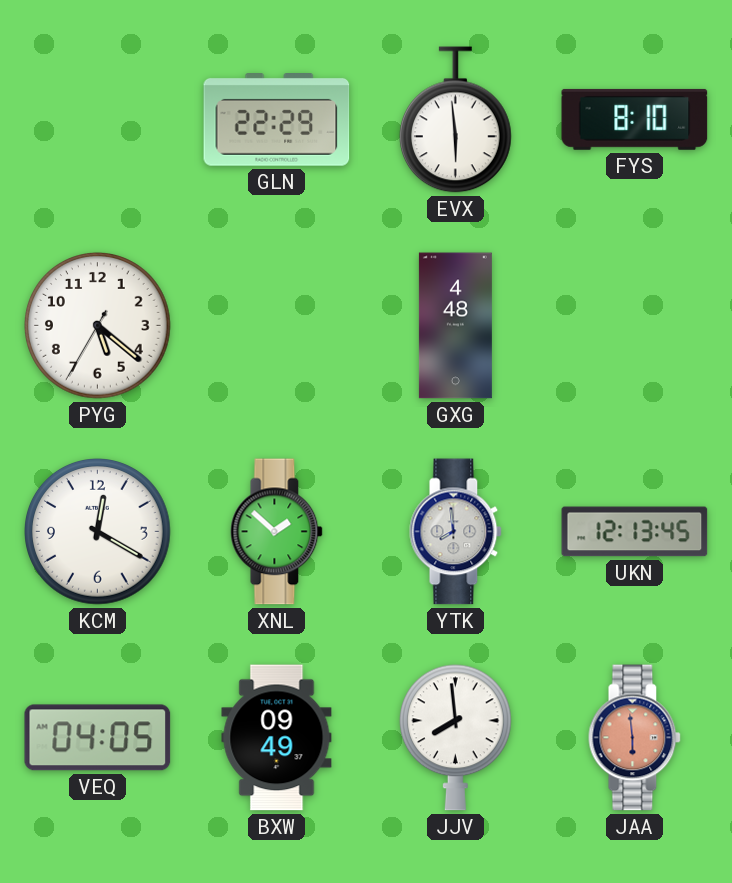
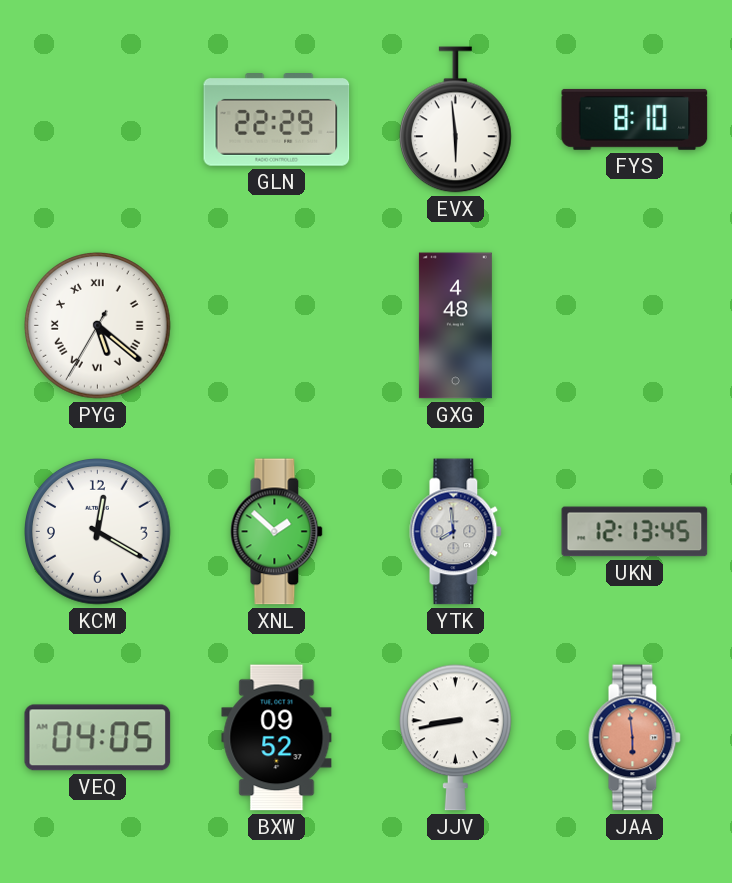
PYG numerals: Arabic -> Roman
BXW: 09:49 -> 09:52
JJV: 7:59 -> 8:43
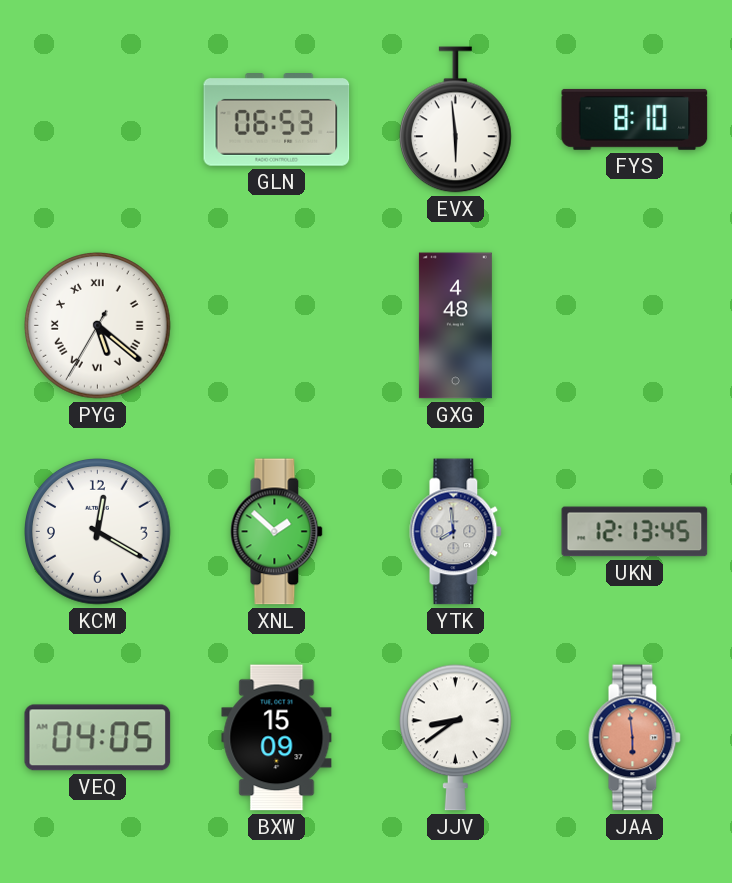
GLN: 22:29 -> 06:53
BXW: 09:52 -> 15:09
JJV: 8:43 -> 8:39
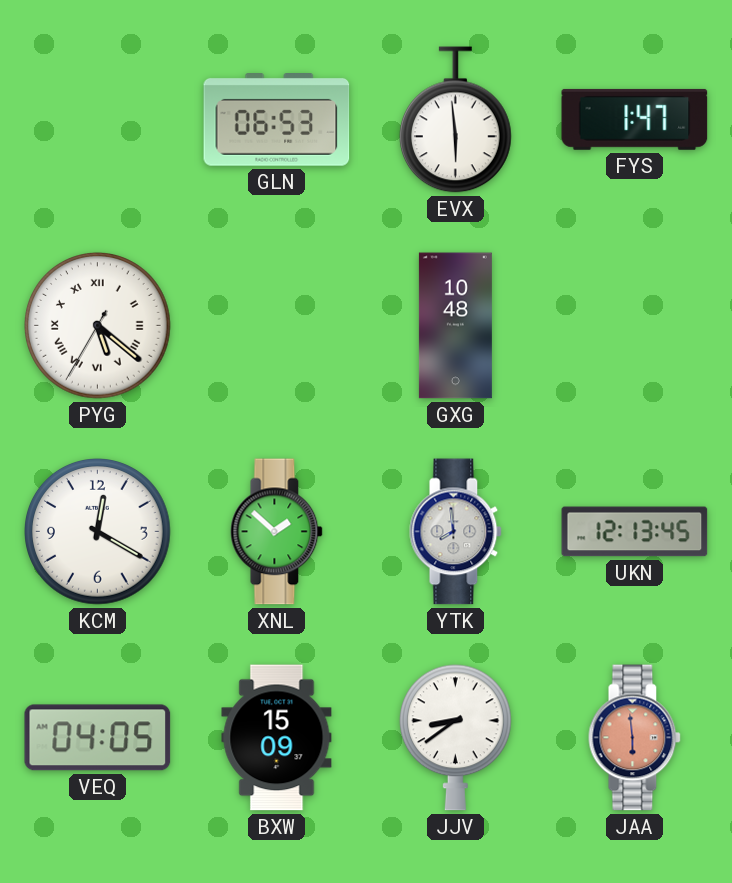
FYS: 8:10 -> 1:47
GXG: 4:48 -> 10:48
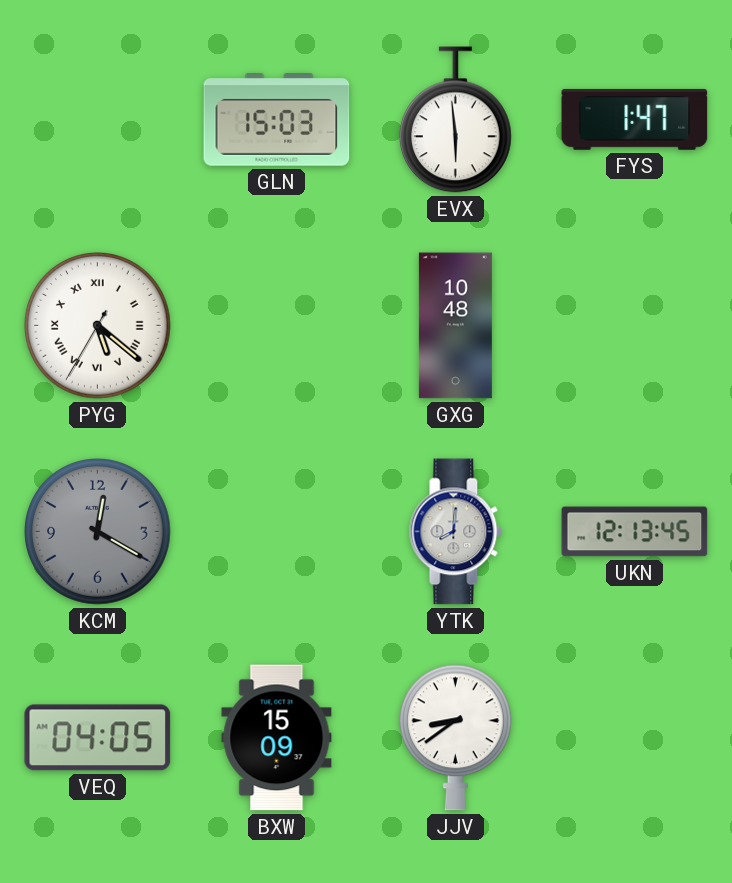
GLN: 06:53 -> 15:03
KCM dial: white -> grey
XNL: 1:52 -> none
YTK: 7:59 -> 8:01
JAA: 5:59 -> none
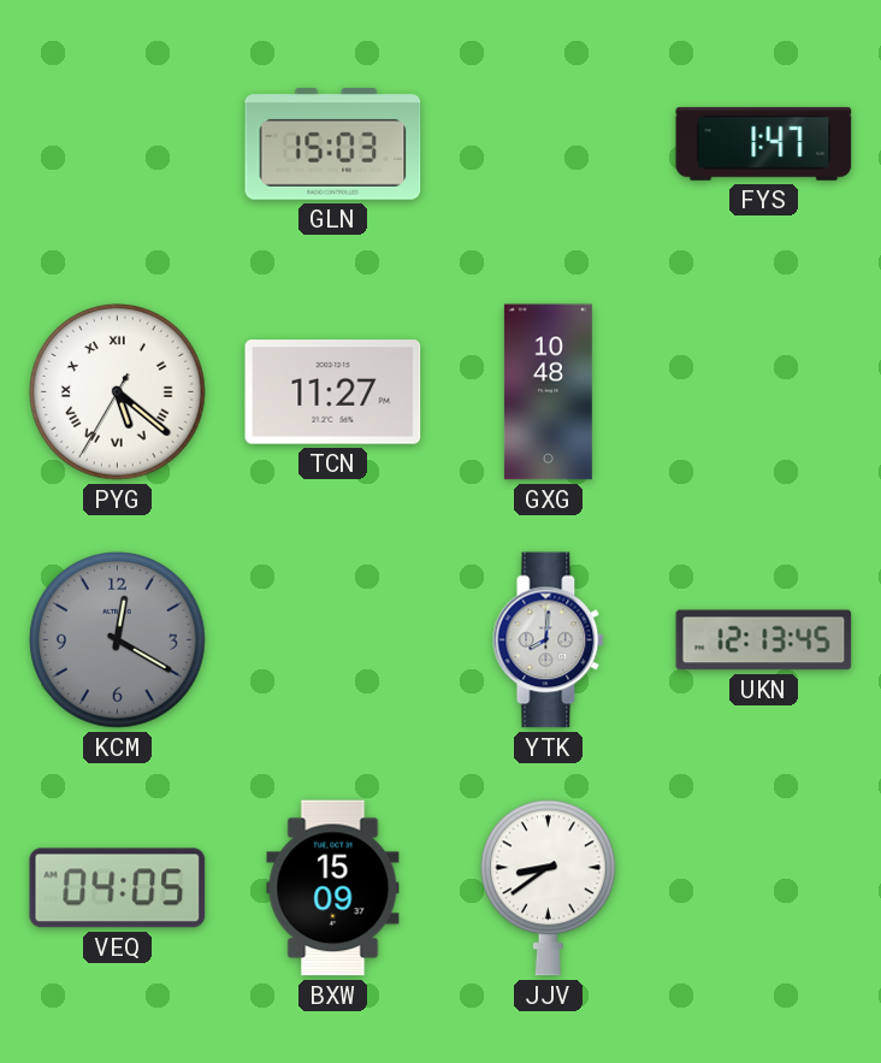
EVX: 5:59 -> none
TCN: none -> 11:27
